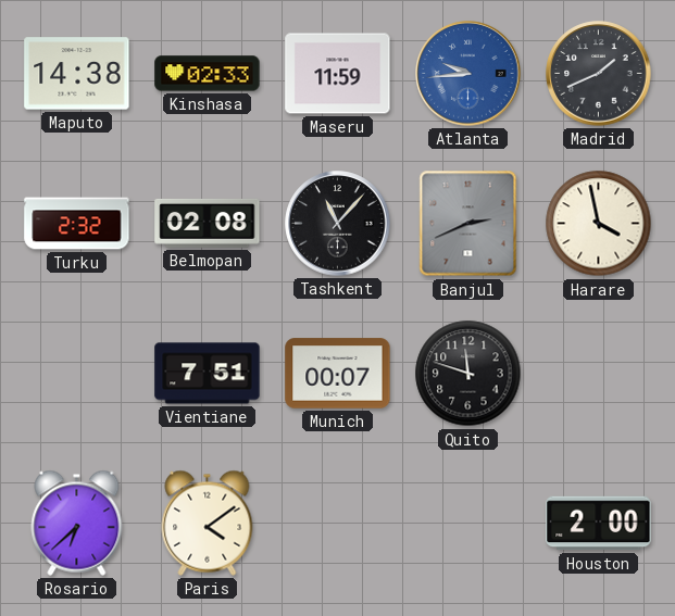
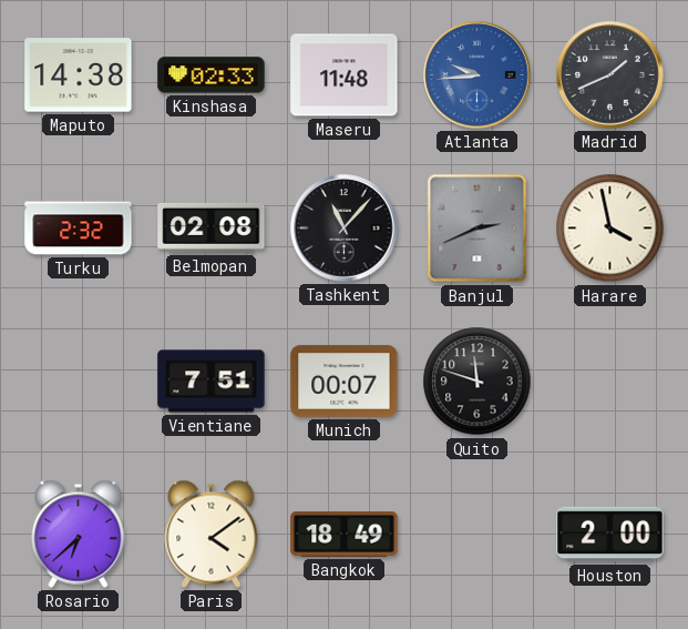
Maseru: 11:59 -> 11:48
Bangkok: none -> 18:49
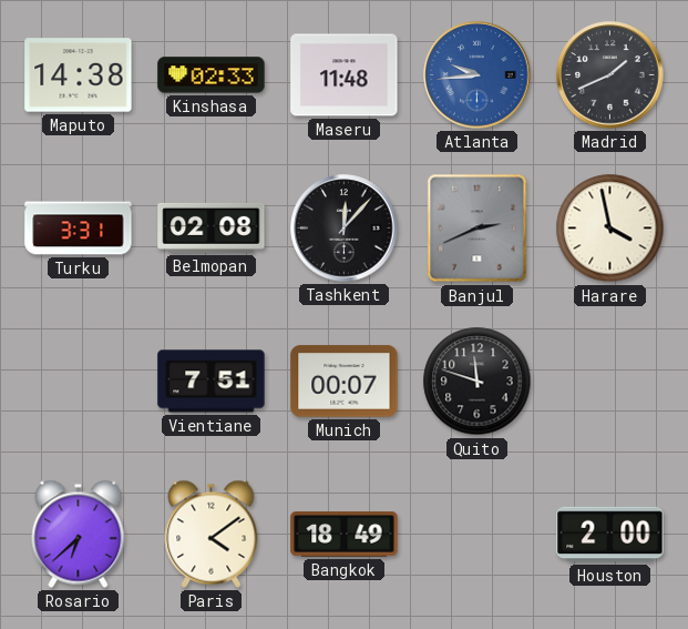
Turku: 2:32 -> 3:31
Tashkent: 11:07 -> 12:07
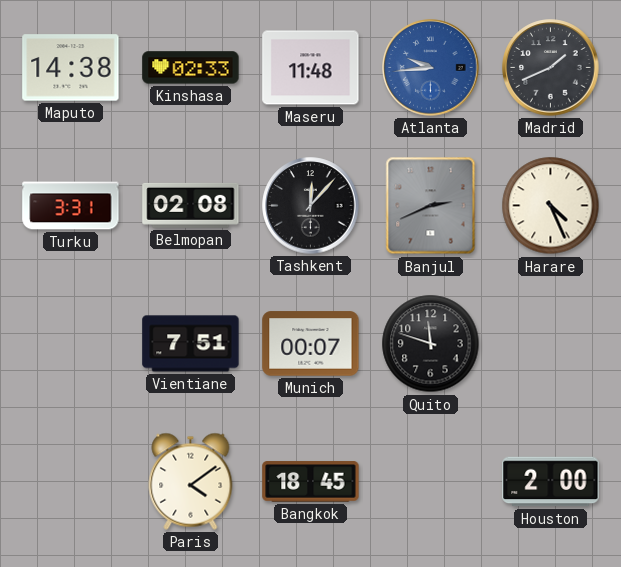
Harare: 3:58 -> 4:26
Rosario: 6:38 -> none
Bangkok: 18:49 -> 18:45
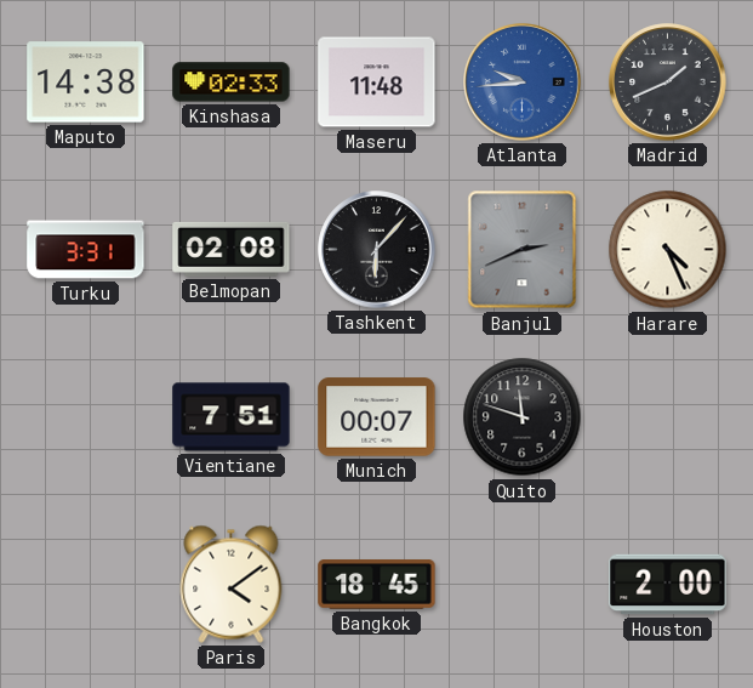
Tashkent: 12:07 -> 6:07
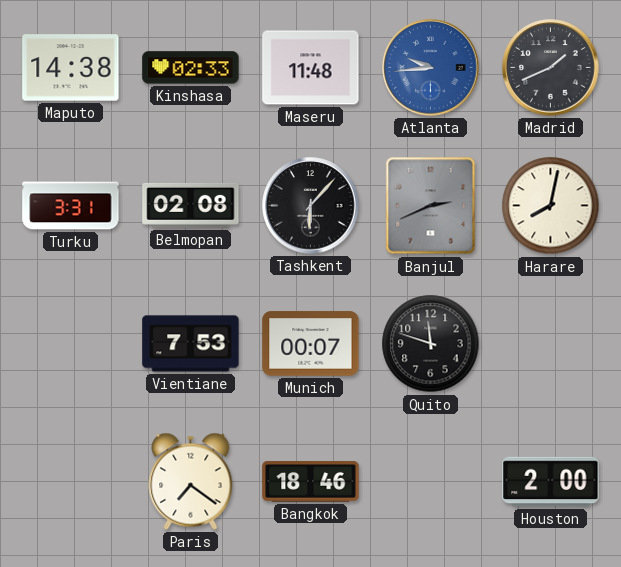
Harare: 4:26 -> 8:02
Vientiane: 7:51 -> 7:53
Paris: 4:09 -> 7:21
Bangkok: 18:45 -> 18:46
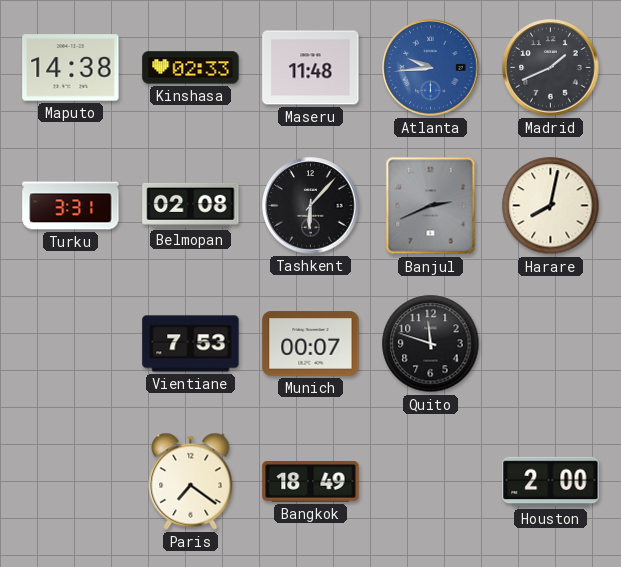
Bangkok: 18:46 -> 18:49
